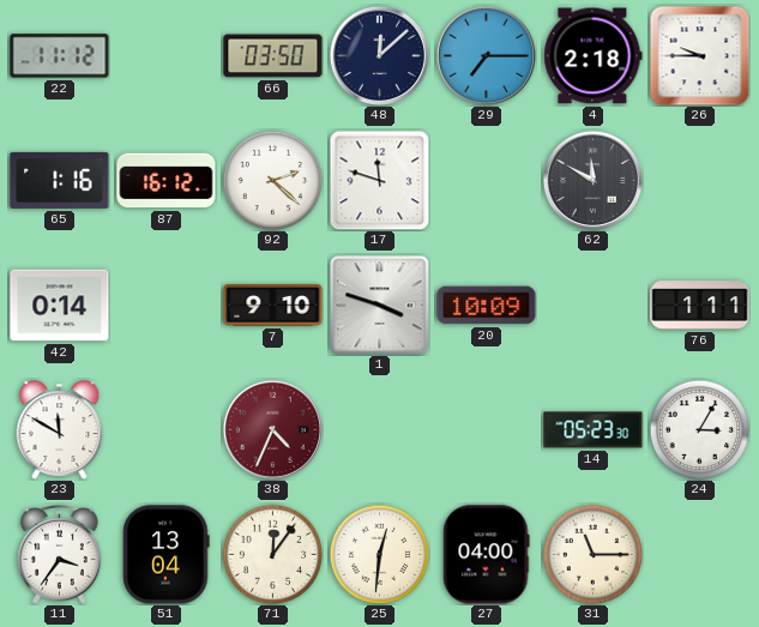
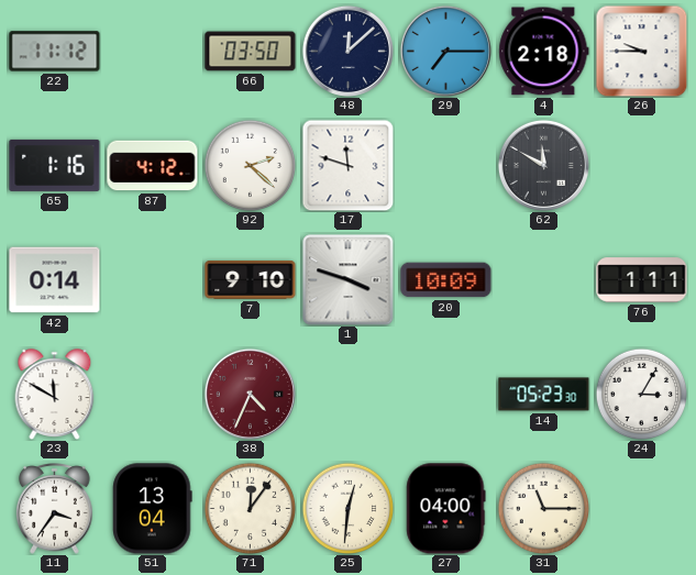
87: 16:12 -> 4:12
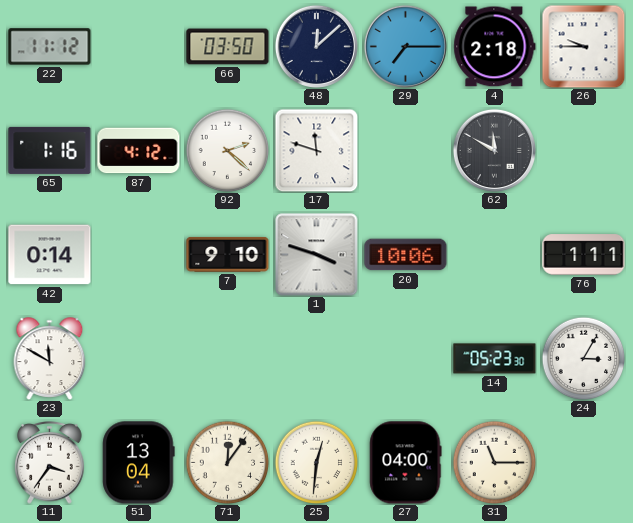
20: 10:09 -> 10:06
38: 4:34 -> none
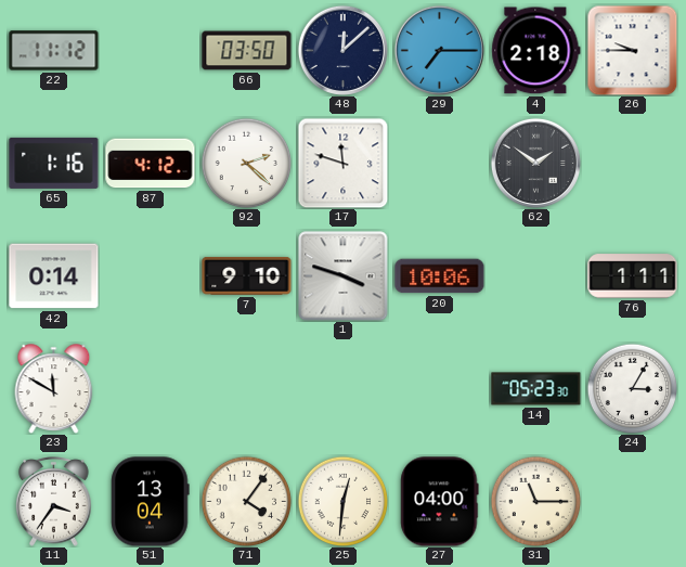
62: 11:50 -> 1:51
71: 12:06 -> 4:06
